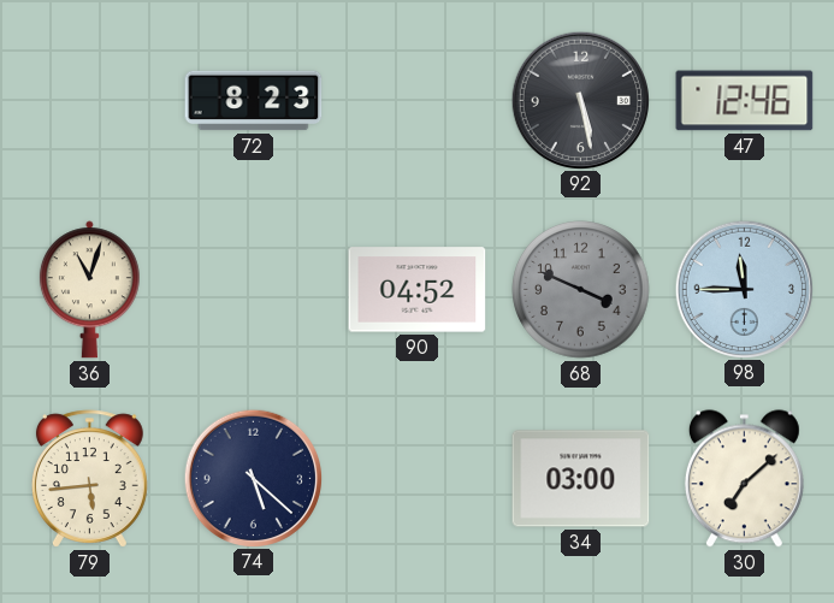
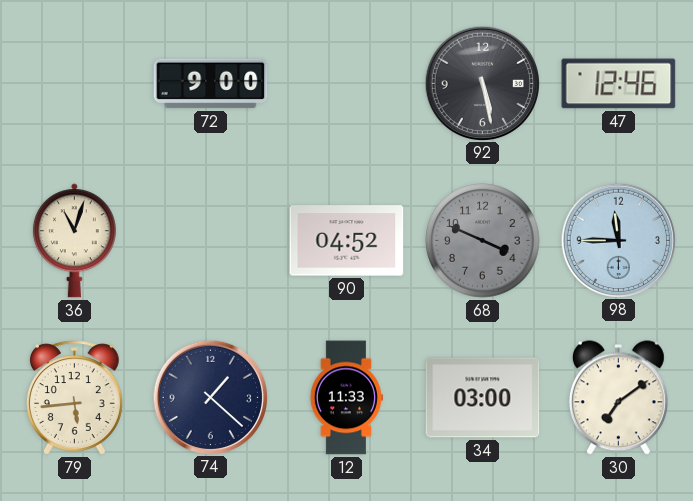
72: 8:23 -> 9:00
74: 5:22 -> 1:22
12: none -> 11:33
30: 7:08 -> 7:09
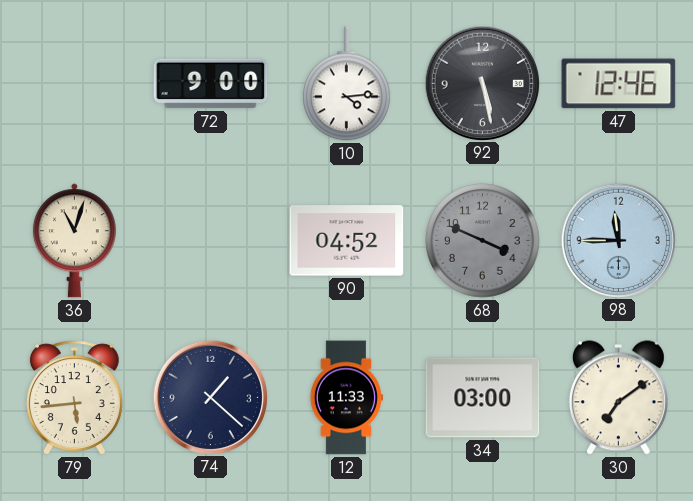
10: none -> 4:14
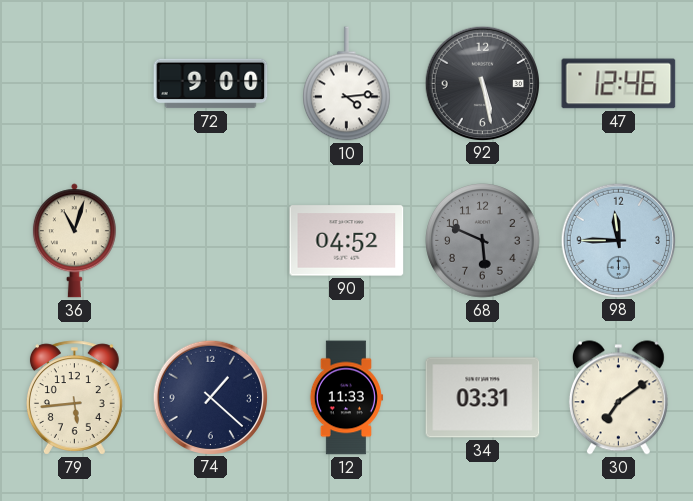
68: 3:49 -> 5:49
34: 03:00 -> 03:31
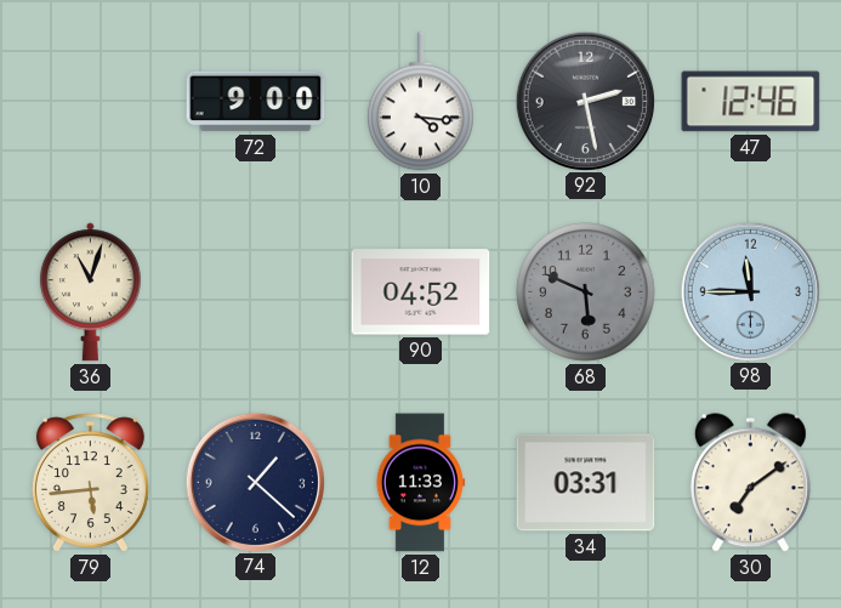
10: 4:14 -> 4:16
92: 5:28 -> 2:28
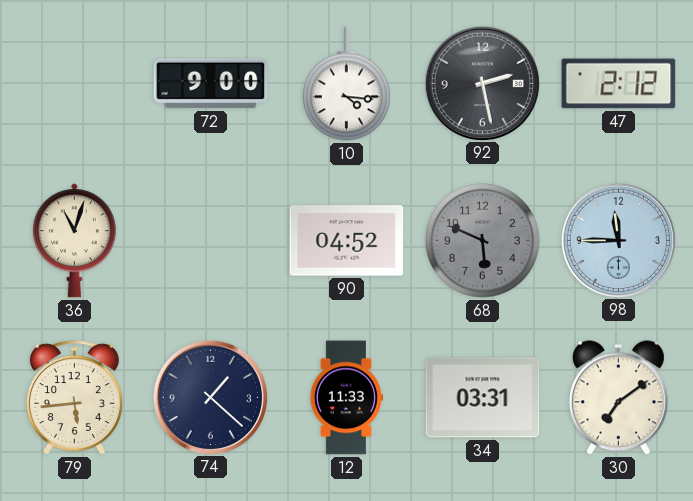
47: 12:46 -> 2:12
